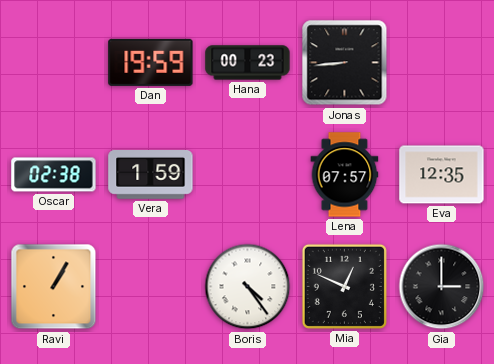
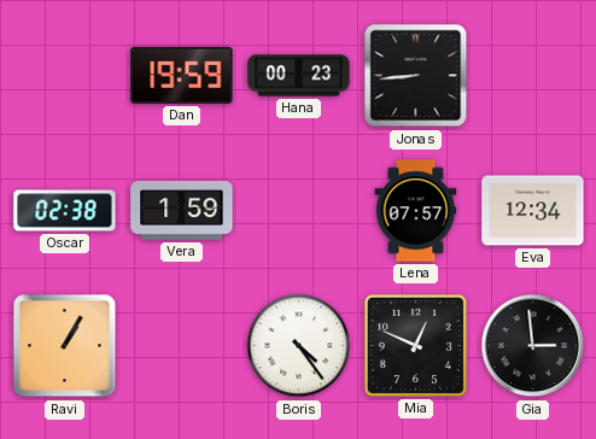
Eva: 12:35 -> 12:34
Gia: 3:00 -> 2:59
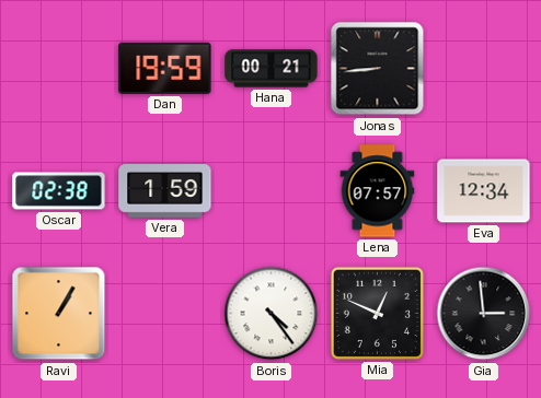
Hana: 00:23 -> 00:21
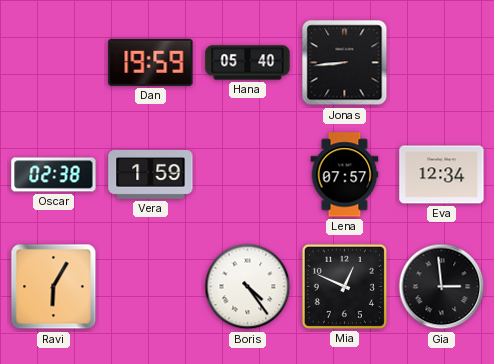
Hana: 00:21 -> 05:40
Ravi: 1:05 -> 6:05
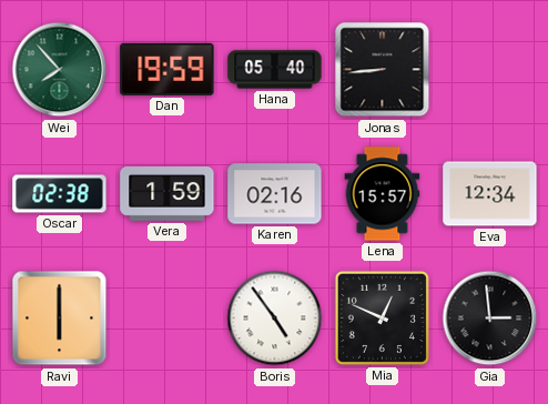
Wei: none -> 7:53
Karen: none -> 02:16
Lena: 07:57 -> 15:57
Ravi: 6:05 -> 6:00
Boris: 4:24 -> 4:54
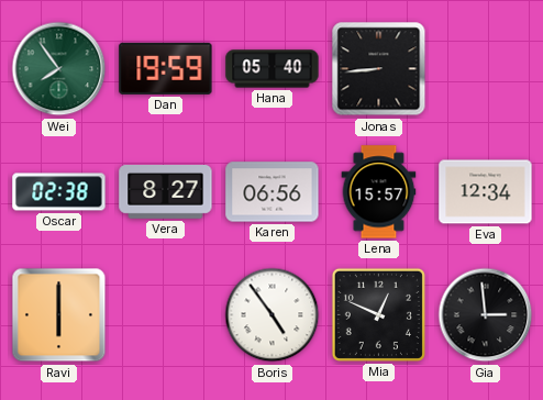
Wei: 7:53 -> 7:54
Vera: 1:59 -> 8:27
Karen: 02:16 -> 06:56
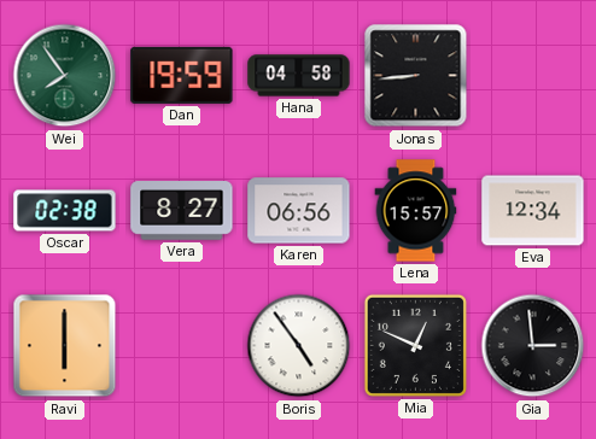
Hana: 05:40 -> 04:58
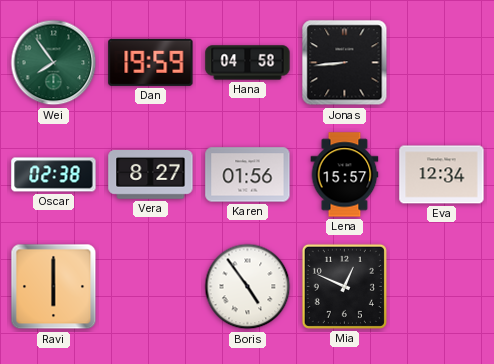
Karen: 06:56 -> 01:56
Gia: 2:59 -> none
